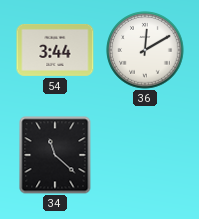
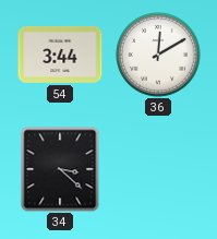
34: 11:22 -> 3:22
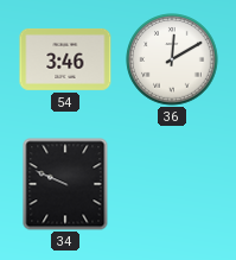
54: 3:44 -> 3:46
34: 3:22 -> 9:49
